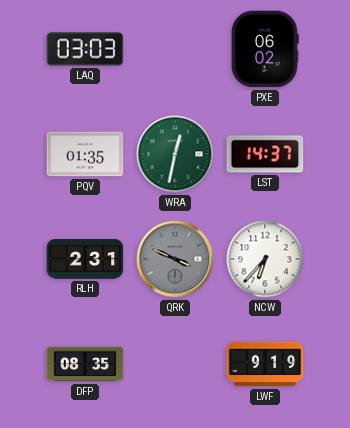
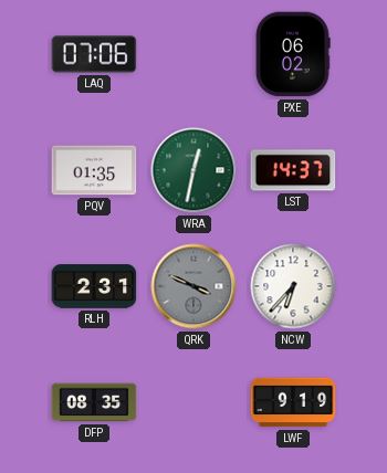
LAQ: 03:03 -> 07:06
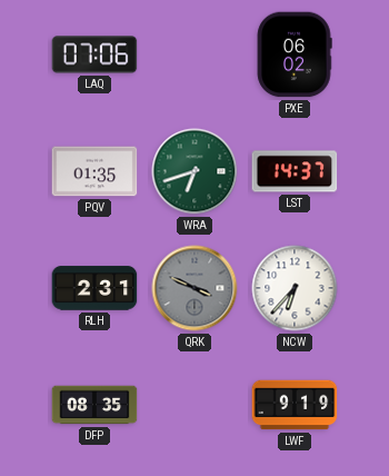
WRA: 12:32 -> 6:42
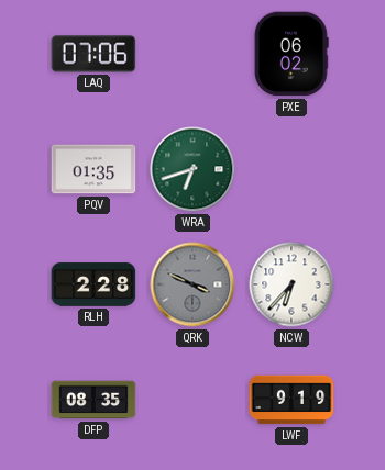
LST: 14:37 -> none
RLH: 2:31 -> 2:28
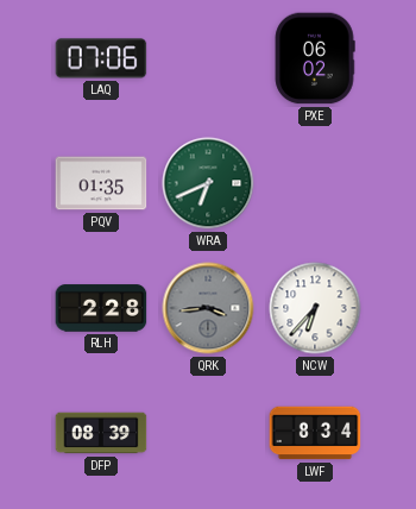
WRA: 6:42 -> 6:41
QRK: 3:49 -> 3:44
DFP: 08:35 -> 08:39
LWF: 9:19 -> 8:34
